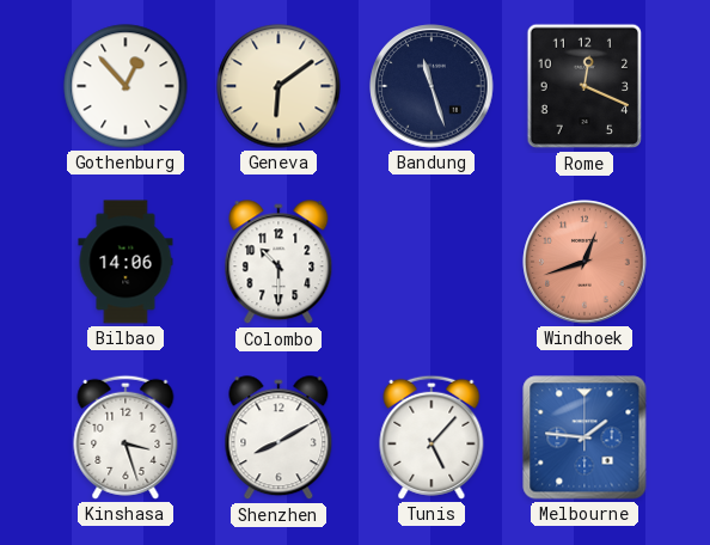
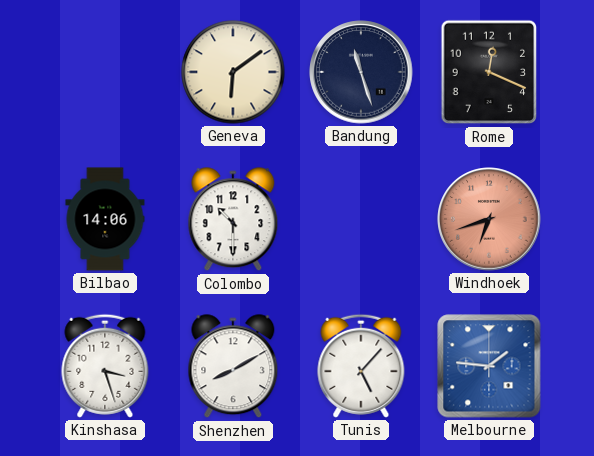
Gothenburg: 12:53 -> none
Windhoek: 12:42 -> 6:42
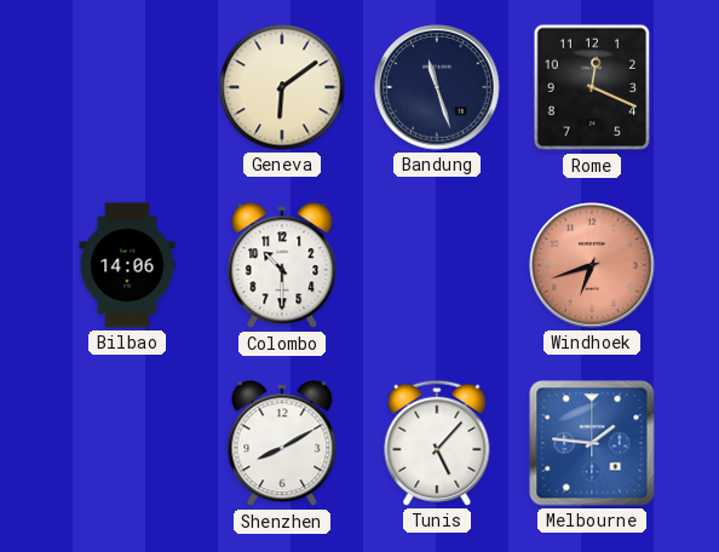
Kinshasa: 3:27 -> none
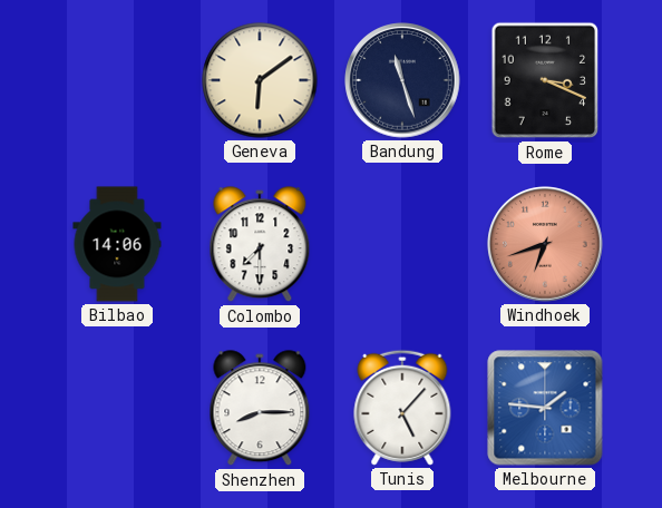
Rome: 12:19 -> 3:19
Colombo: 10:30 -> 7:30
Shenzhen: 8:10 -> 8:15
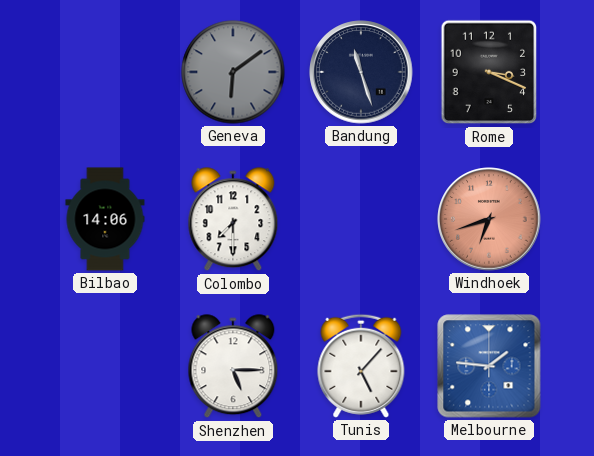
Geneva dial: cream -> grey
Shenzhen: 8:15 -> 5:15
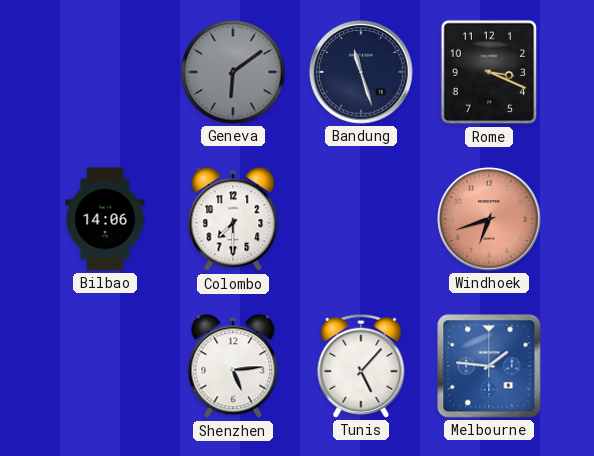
Shenzhen: 5:15 -> 5:14
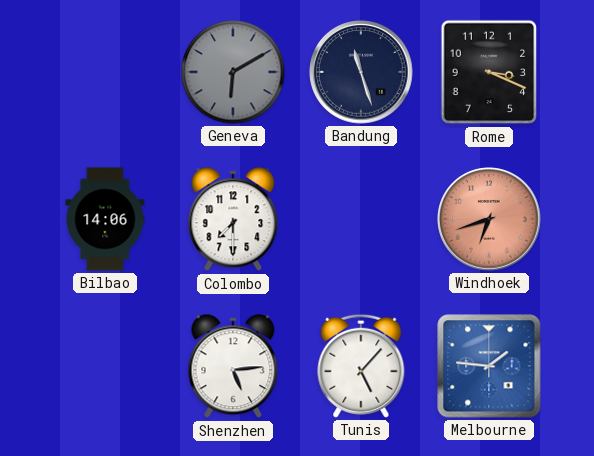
Geneva: 6:09 -> 6:10
